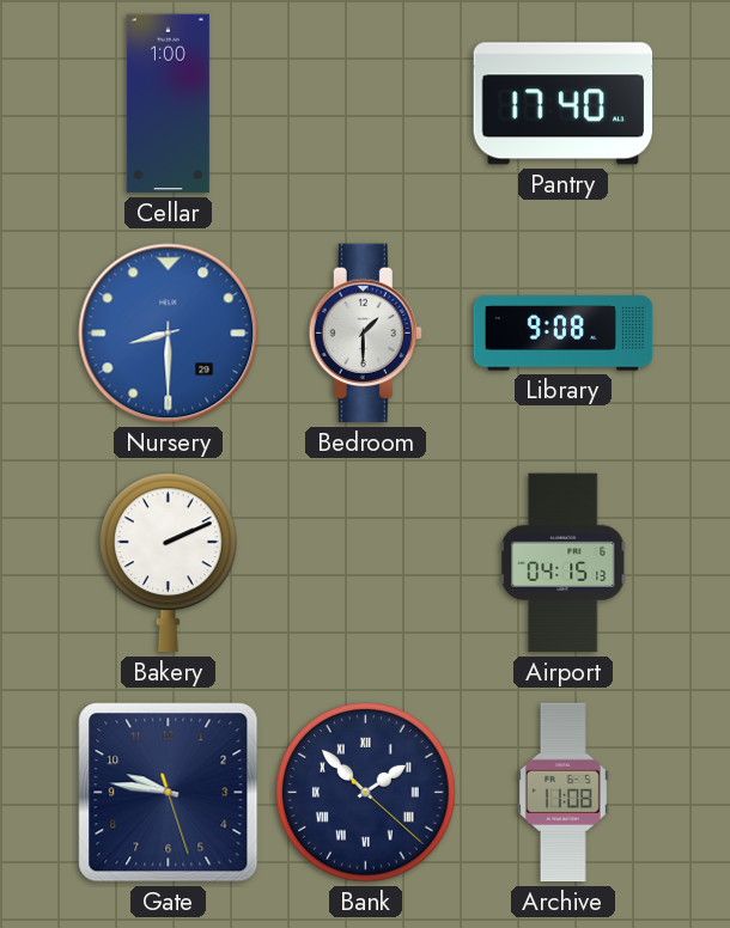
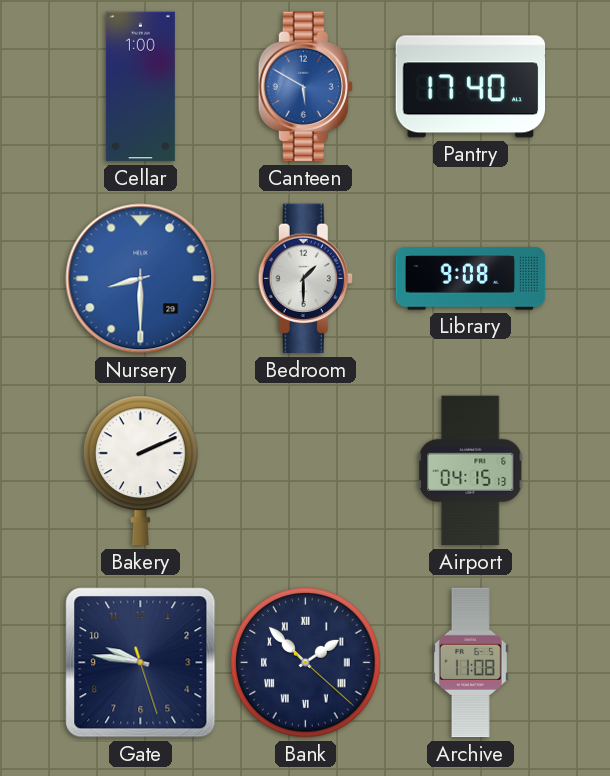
Canteen: none -> 5:50
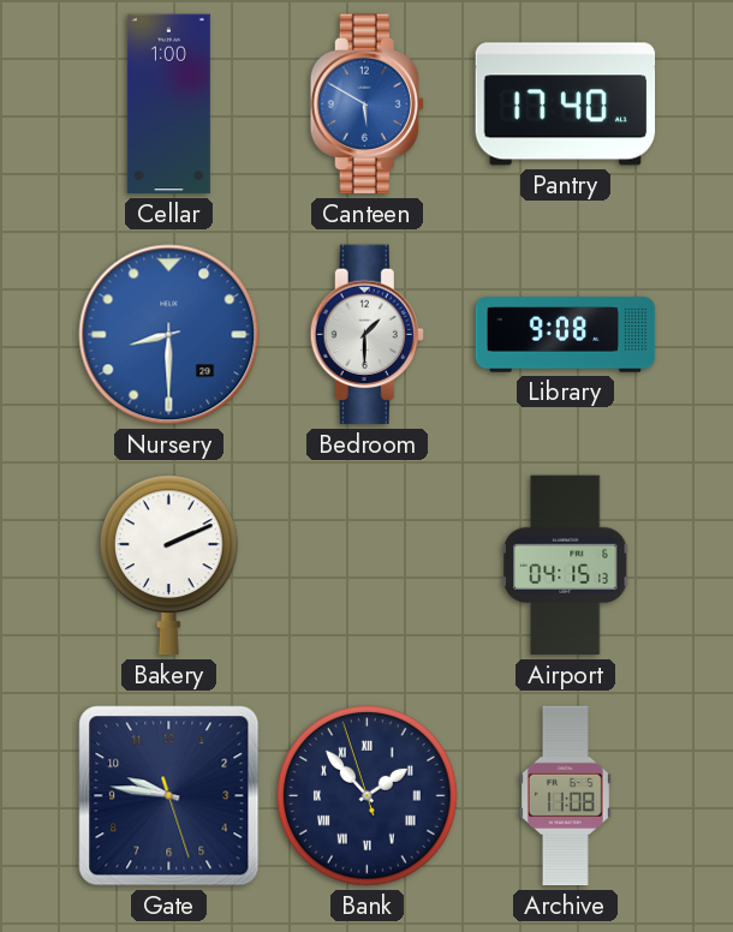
Bank: 1:52:22 -> 1:52:57
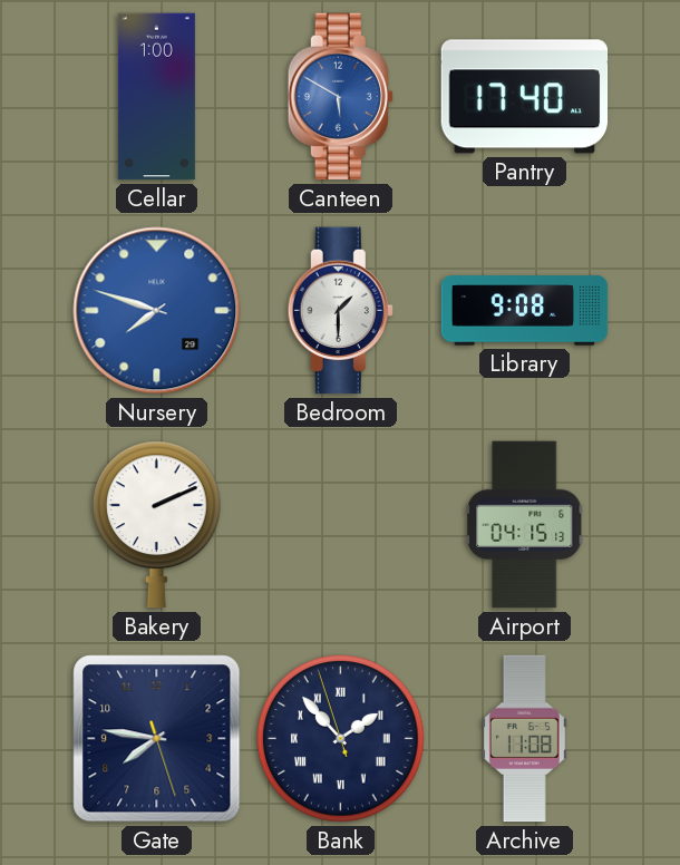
Nursery: 8:30 -> 7:48
Gate: 9:46 -> 7:46
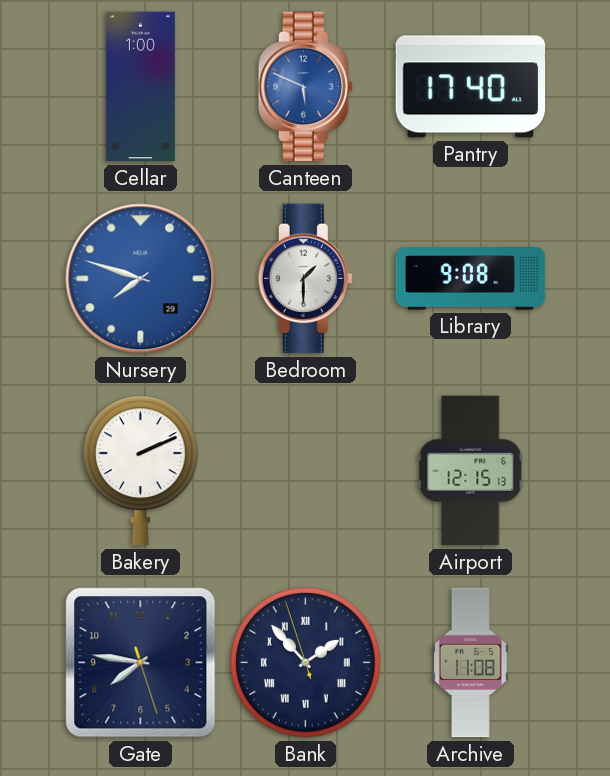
Canteen: 5:50 -> 5:49
Airport: 04:15 -> 12:15
